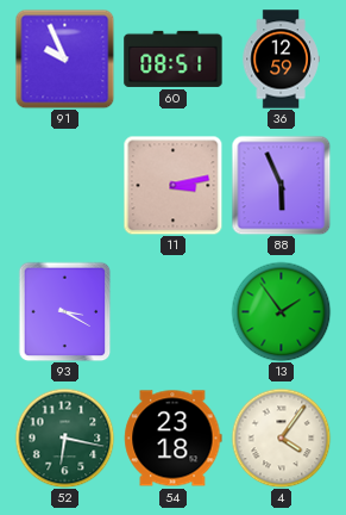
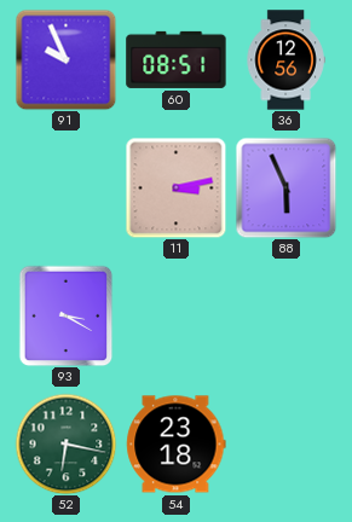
36: 12:59 -> 12:56
13: 1:54 -> none
4: 4:06 -> none
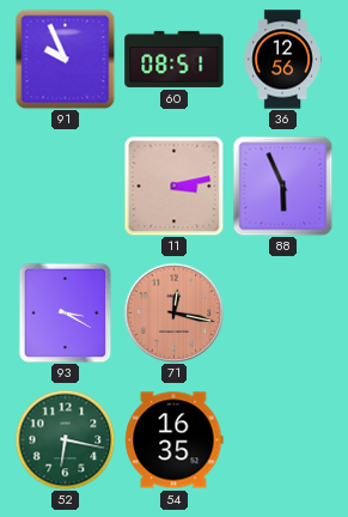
71: none -> 12:17
54: 23:18 -> 16:35
